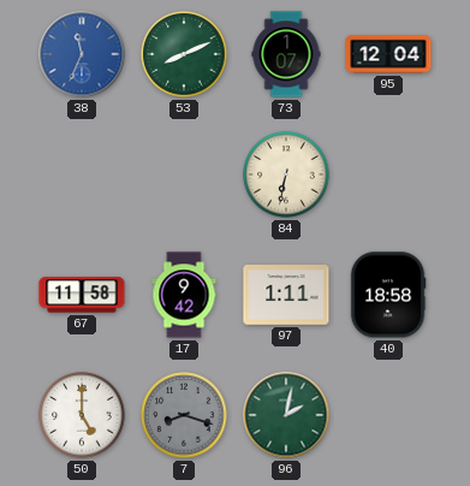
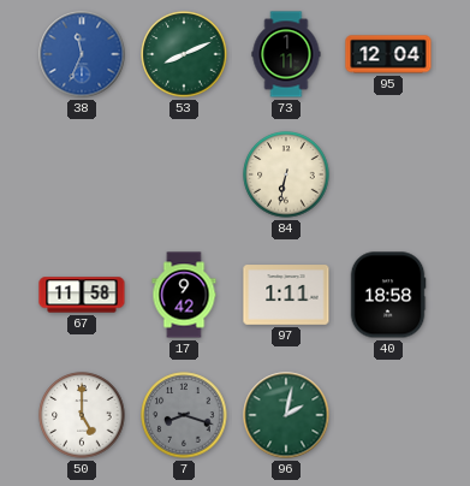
73: 1:07 -> 1:11
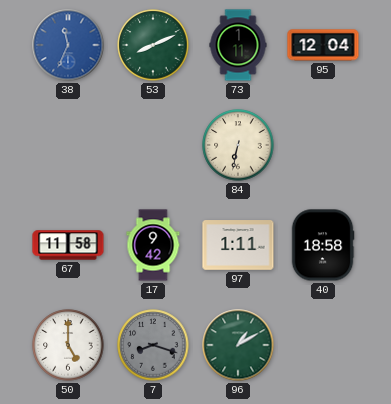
96: 2:02 -> 1:10
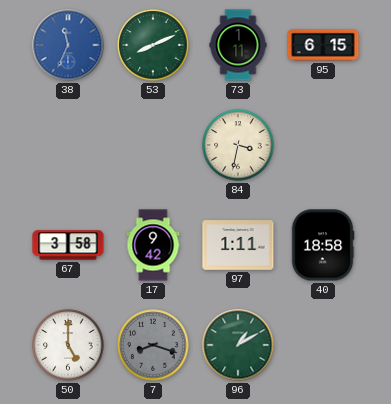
95: 12:04 -> 6:15
84: 6:32 -> 3:32
67: 11:58 -> 3:58
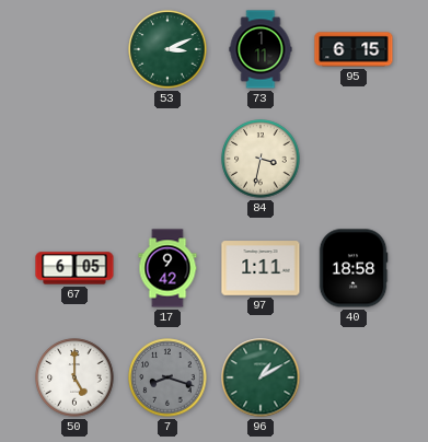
38: 11:34 -> none
53: 8:11 -> 3:11
67: 3:58 -> 6:05
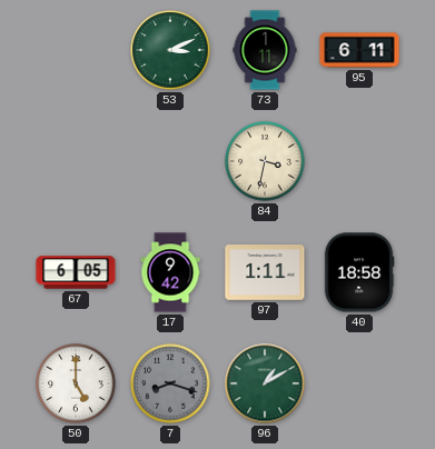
95: 6:15 -> 6:11
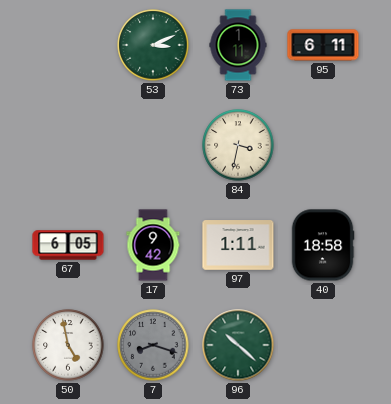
50: 5:00 -> 4:58
96: 1:10 -> 10:22
